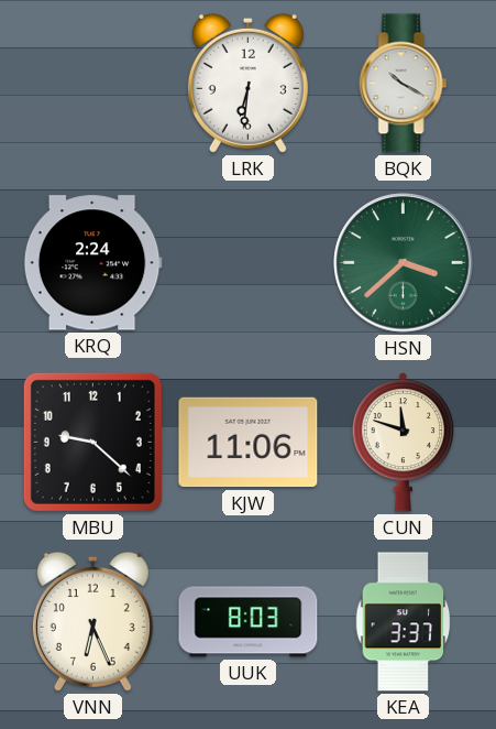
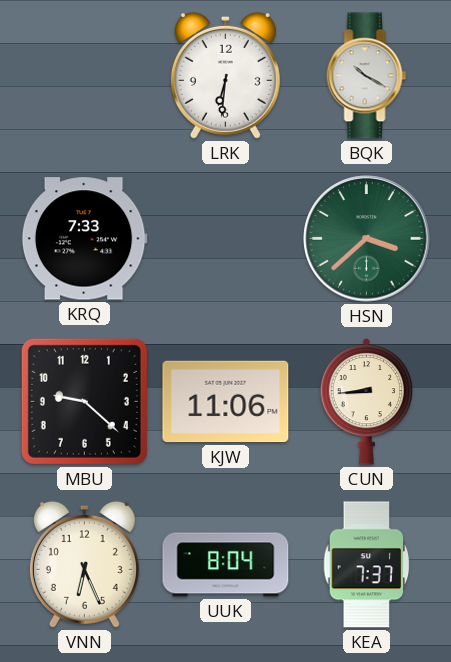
KRQ: 2:24 -> 7:33
CUN: 11:48 -> 8:44
UUK: 8:03 -> 8:04
KEA: 3:37 -> 7:37
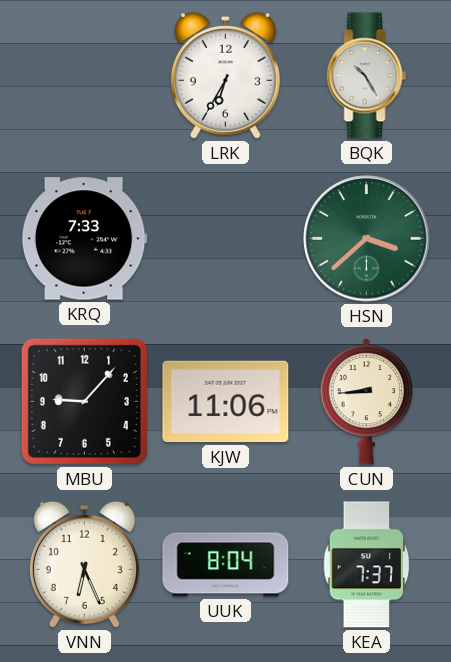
LRK: 6:31 -> 6:35
BQK: 10:20 -> 10:25
MBU: 9:22 -> 9:07
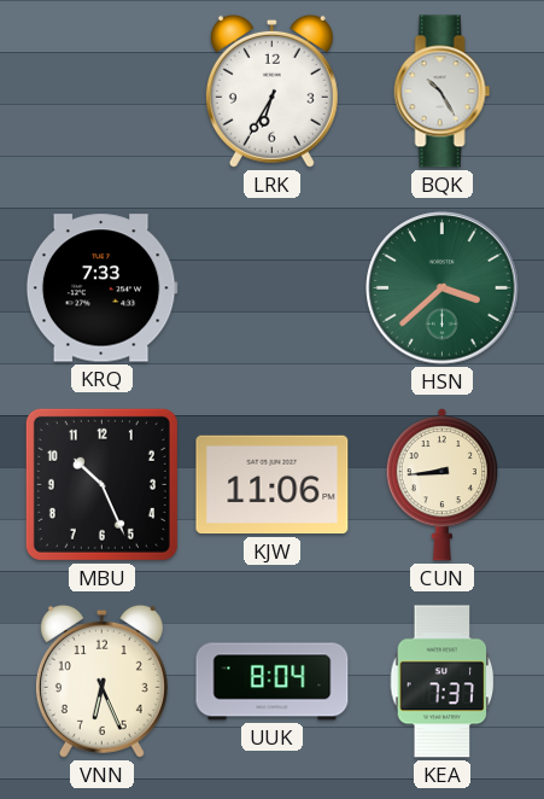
MBU: 9:07 -> 10:26
